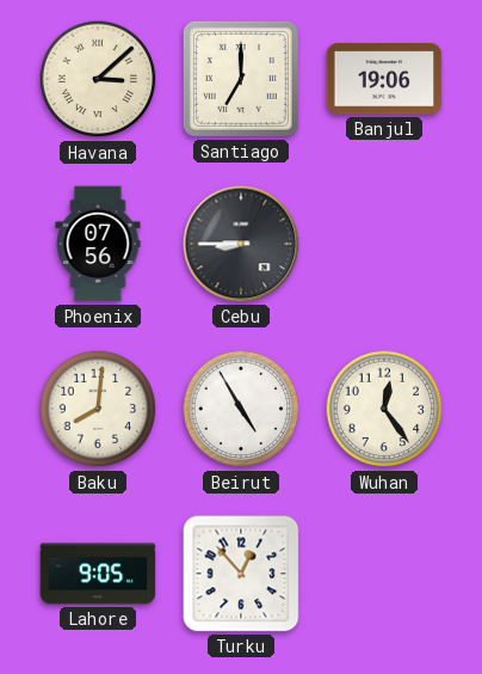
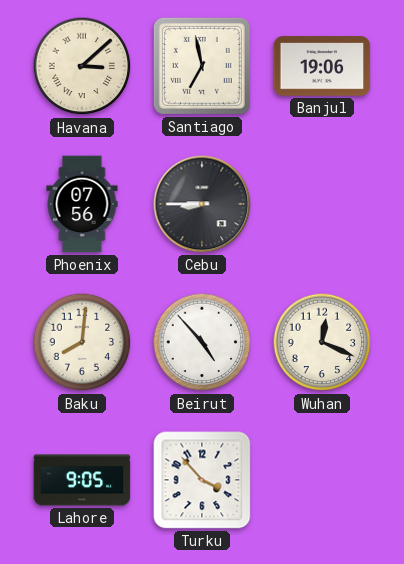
Santiago: 7:00 -> 6:58
Beirut: 4:55 -> 4:53
Wuhan: 12:24 -> 12:19
Turku: 12:53 -> 3:53
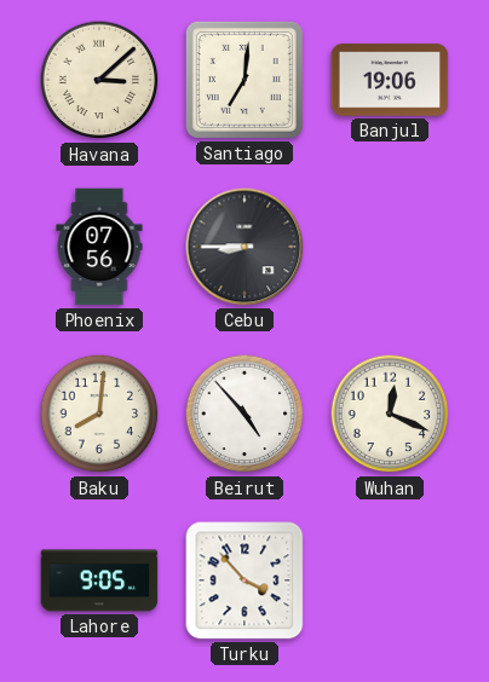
Santiago: 6:58 -> 7:01
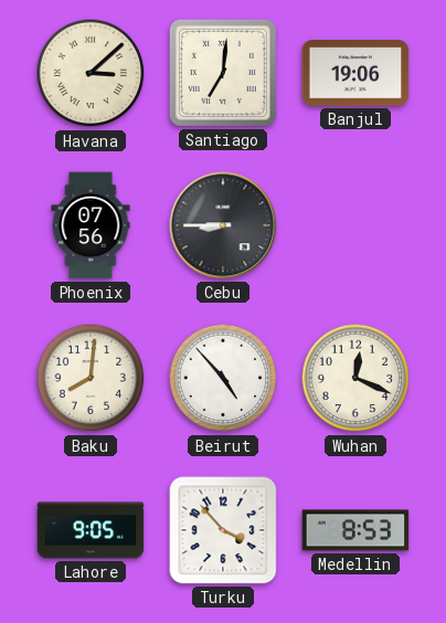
Medellin: none -> 8:53
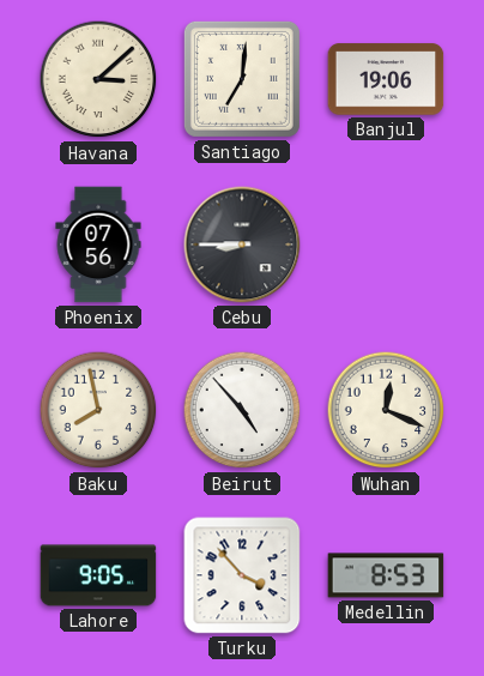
Baku: 8:01 -> 7:58
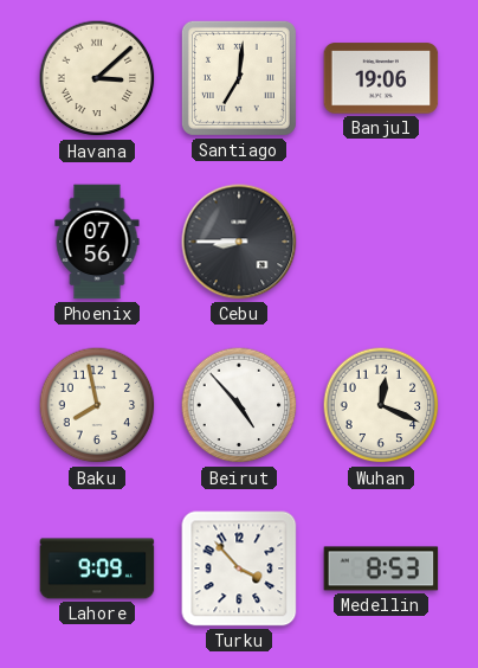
Lahore: 9:05 -> 9:09
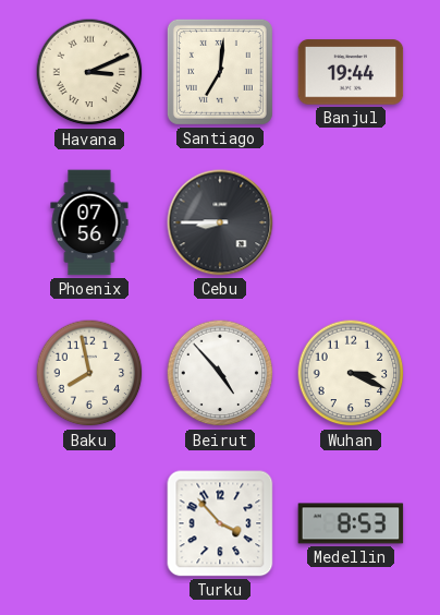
Havana: 3:08 -> 3:11
Banjul: 19:06 -> 19:44
Wuhan: 12:19 -> 3:19
Lahore: 9:09 -> none
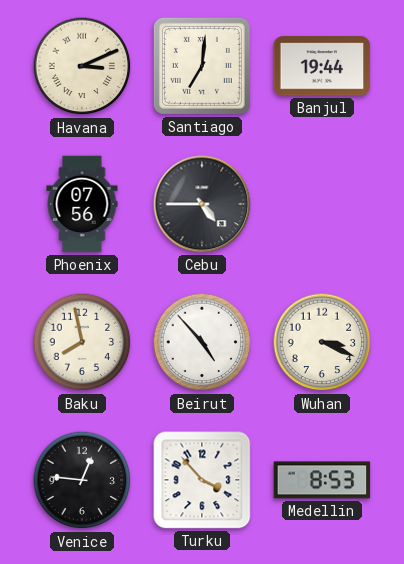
Cebu: 8:45 -> 4:45
Venice: none -> 12:46
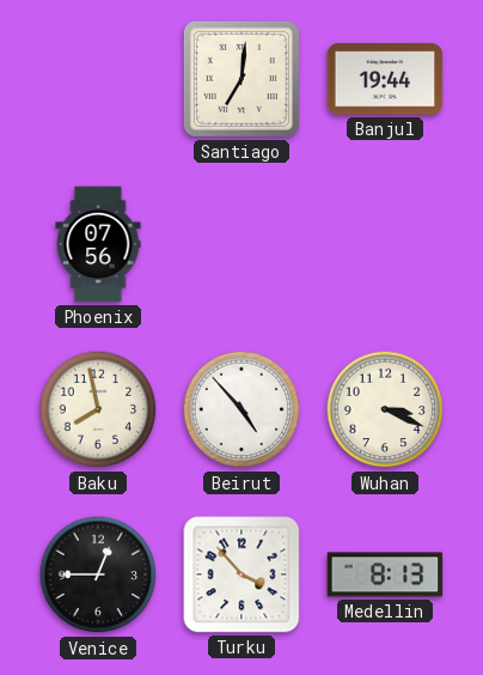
Havana: 3:11 -> none
Cebu: 4:45 -> none
Venice: 12:46 -> 12:45
Medellin: 8:53 -> 8:13
